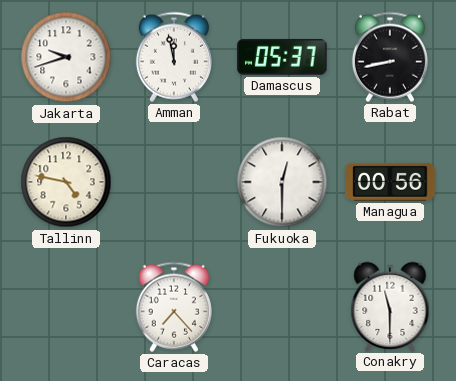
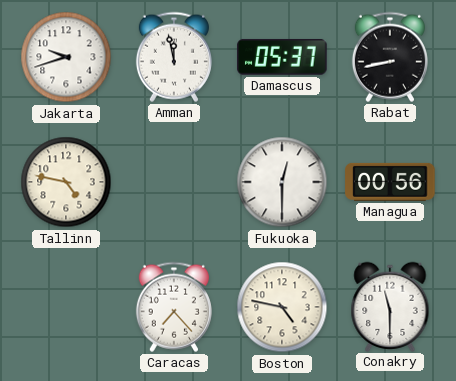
Boston: none -> 4:47
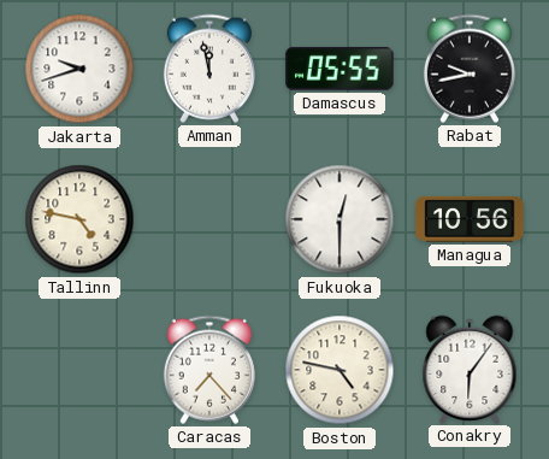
Damascus: 05:37 -> 05:55
Rabat: 8:43 -> 9:43
Managua: 00:56 -> 10:56
Conakry: 11:30 -> 6:06
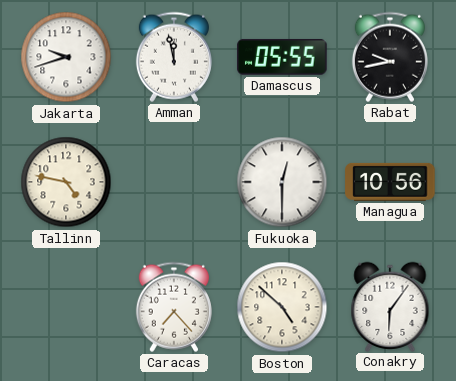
Boston: 4:47 -> 4:52
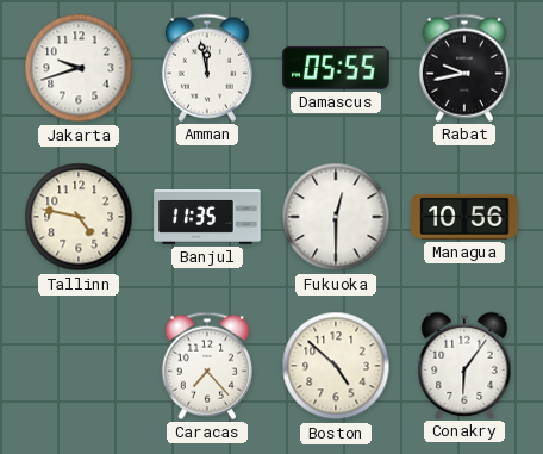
Banjul: none -> 11:35
